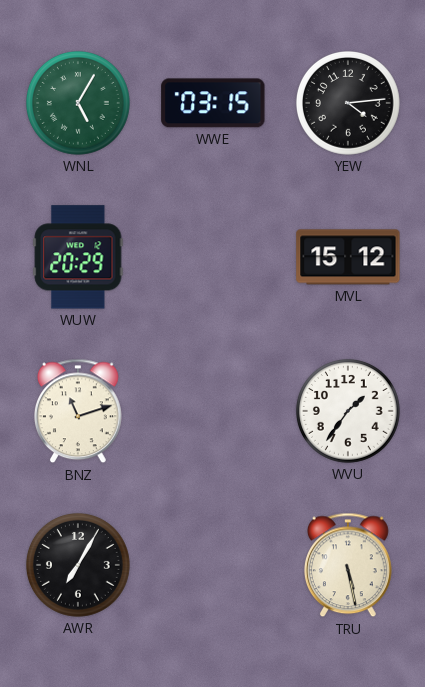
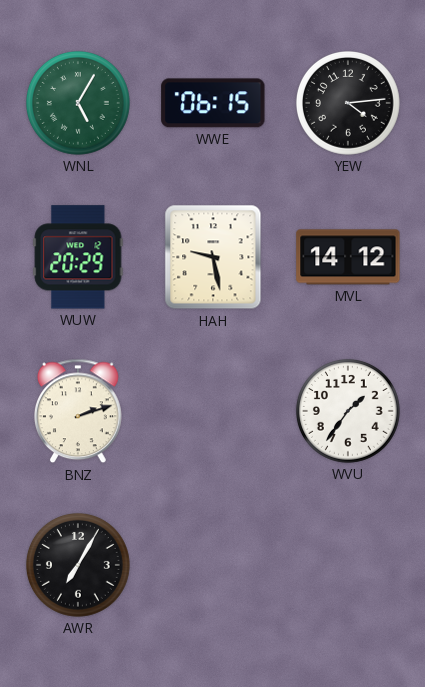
WWE: 03:15 -> 06:15
HAH: none -> 9:28
MVL: 15:12 -> 14:12
BNZ: 11:12 -> 2:12
TRU: 5:28 -> none
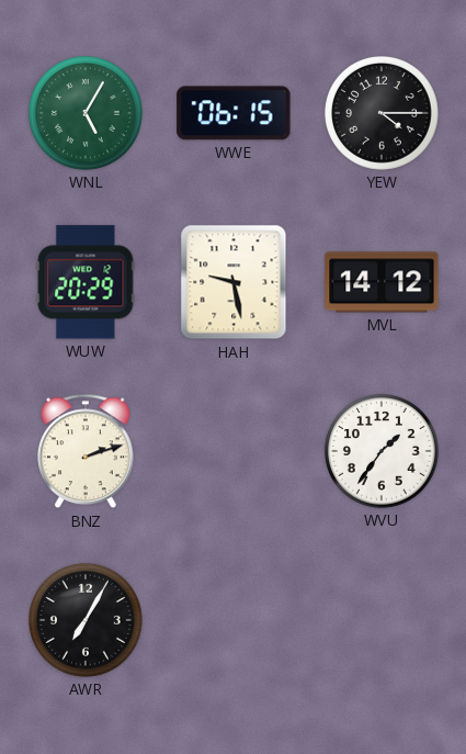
YEW: 4:14 -> 4:15
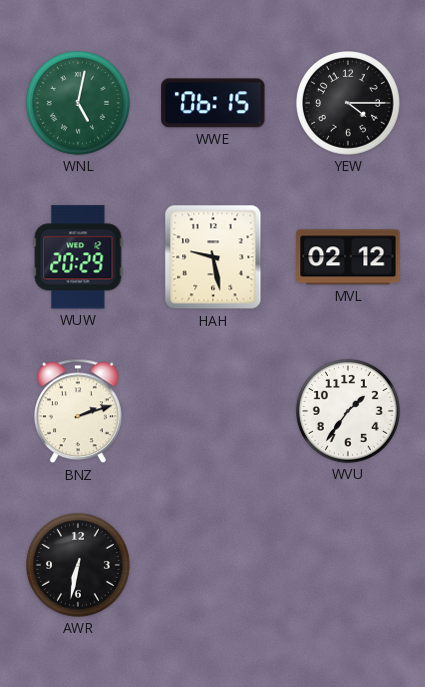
WNL: 5:05 -> 5:02
MVL: 14:12 -> 02:12
AWR: 7:05 -> 6:32
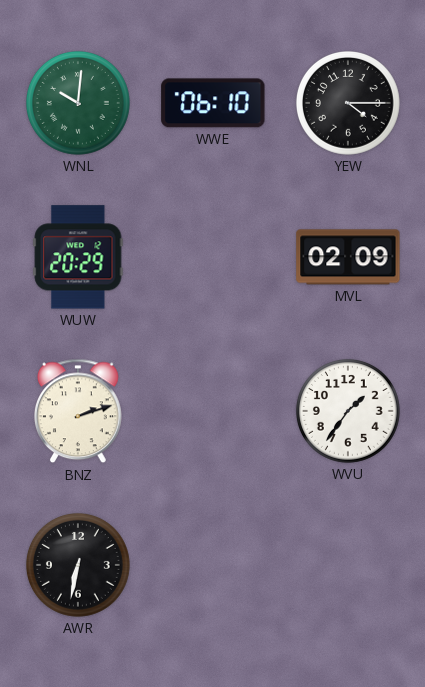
WNL: 5:02 -> 10:01
WWE: 06:15 -> 06:10
HAH: 9:28 -> none
MVL: 02:12 -> 02:09
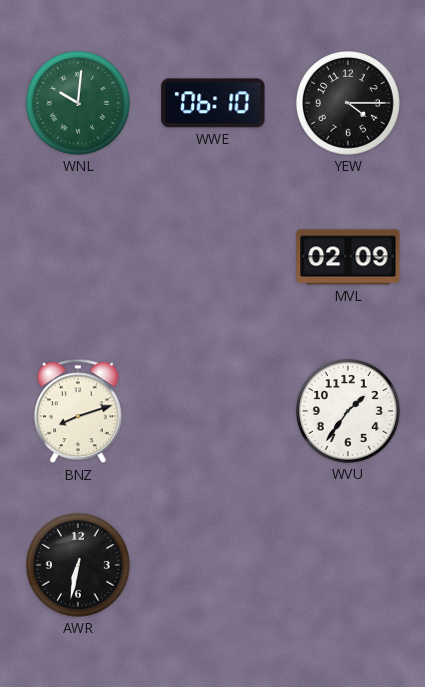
WUW: 20:29 -> none
BNZ: 2:12 -> 8:12
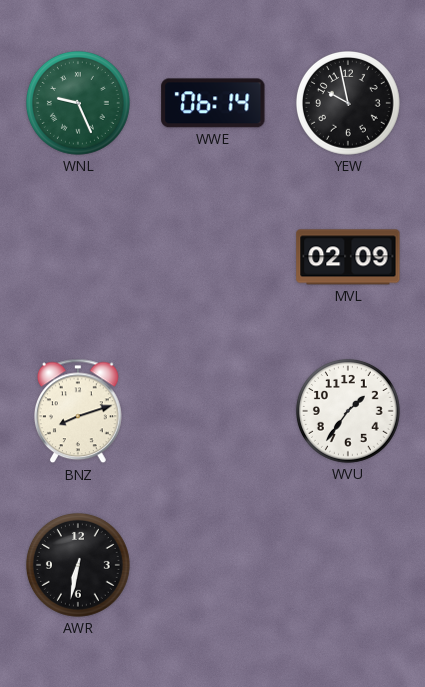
WNL: 10:01 -> 9:26
WWE: 06:10 -> 06:14
YEW: 4:15 -> 9:58
